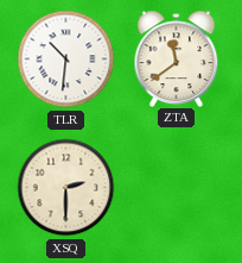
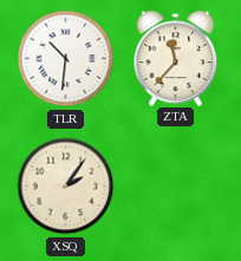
ZTA: 11:39 -> 11:37
XSQ: 2:30 -> 2:06
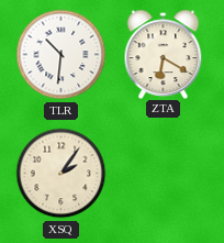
ZTA: 11:37 -> 6:20
